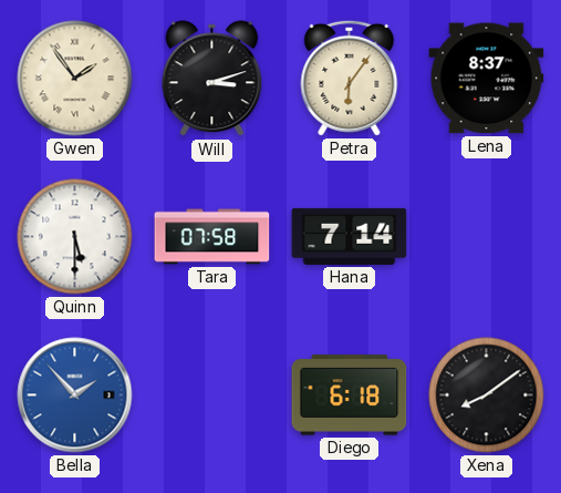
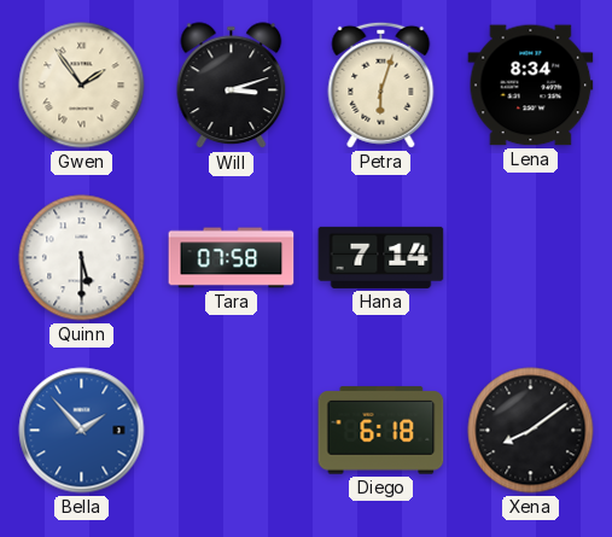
Petra: 6:06 -> 6:03
Lena: 8:37 -> 8:34
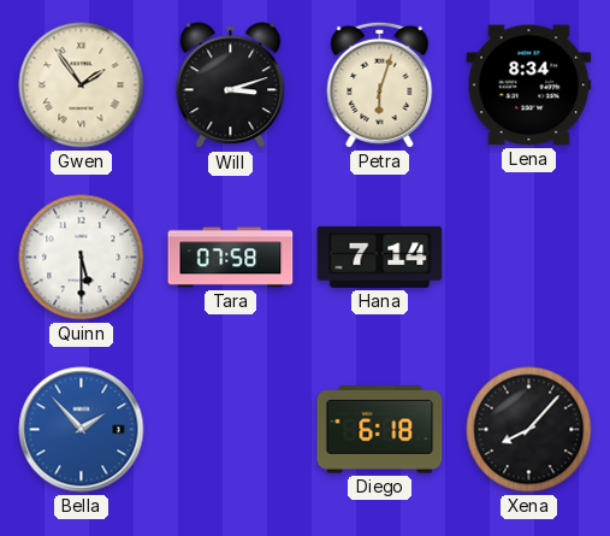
Xena: 8:09 -> 8:07
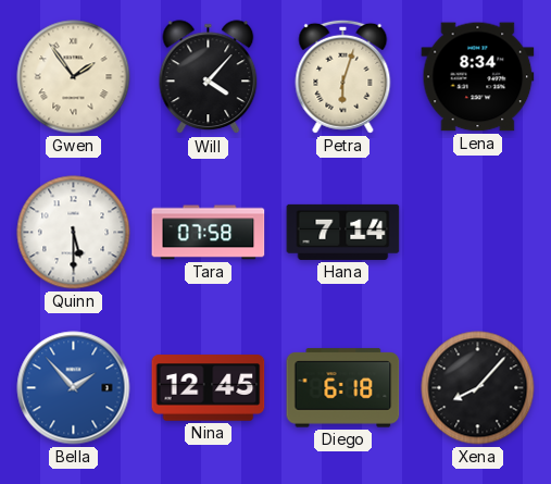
Will: 3:12 -> 4:07
Nina: none -> 12:45
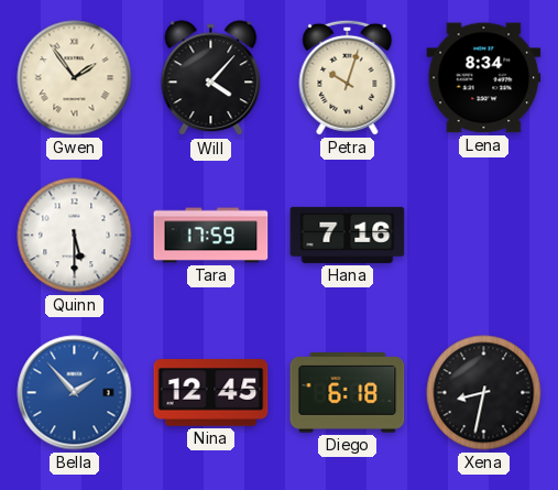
Petra: 6:03 -> 10:03
Tara: 07:58 -> 17:59
Hana: 7:14 -> 7:16
Xena: 8:07 -> 8:32
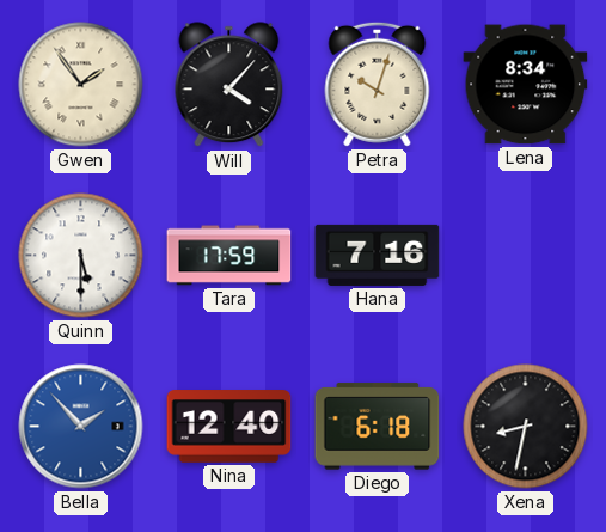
Nina: 12:45 -> 12:40
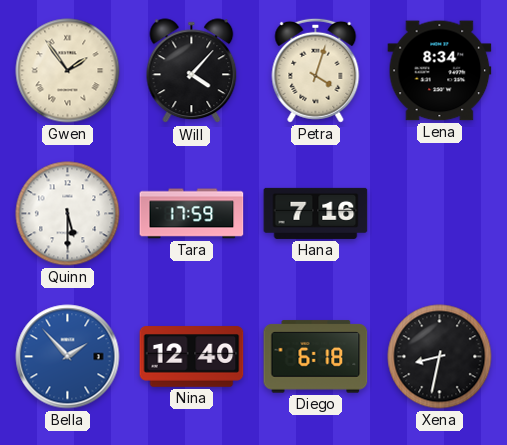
Petra: 10:03 -> 4:03
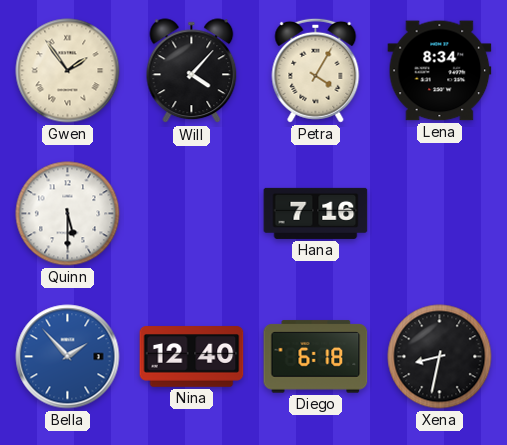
Petra: 4:03 -> 4:05
Tara: 17:59 -> none
